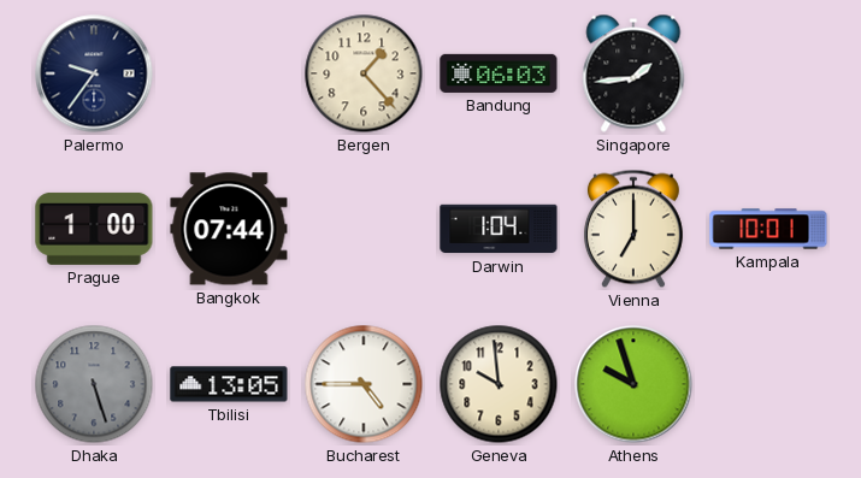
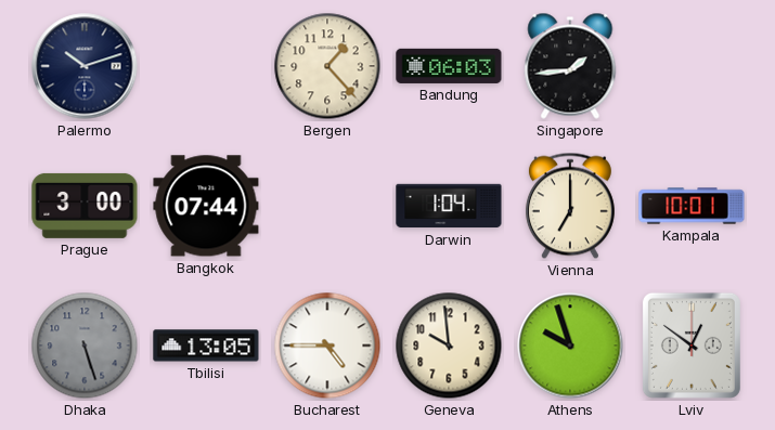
Palermo: 9:36 -> 10:12
Prague: 1:00 -> 3:00
Lviv: none -> 12:51
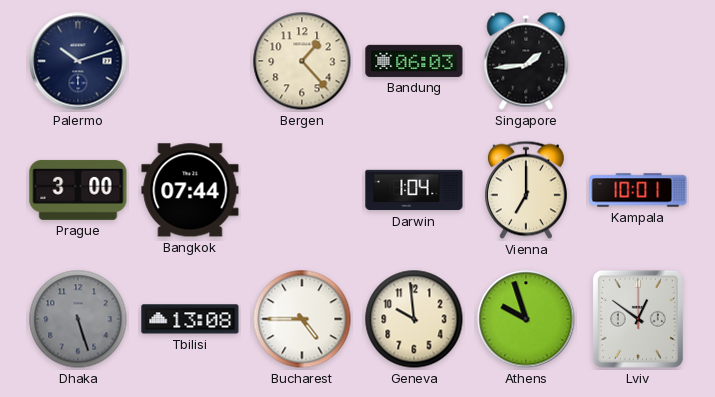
Tbilisi: 13:05 -> 13:08
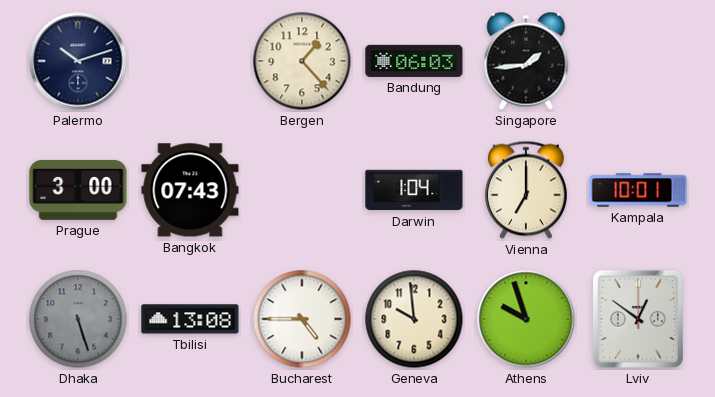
Bangkok: 07:44 -> 07:43
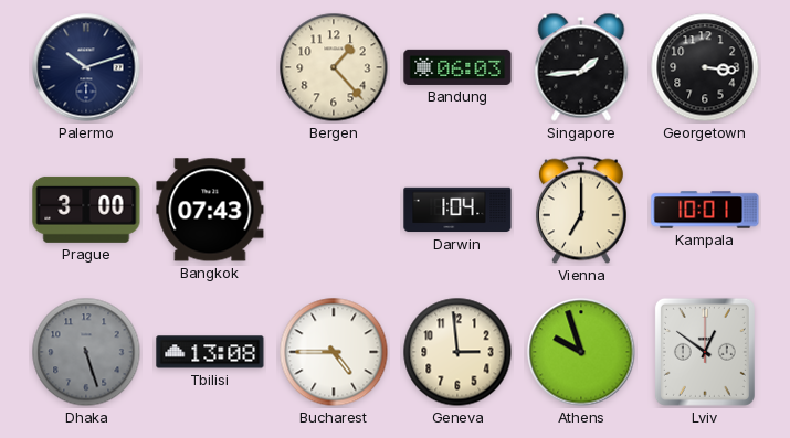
Georgetown: none -> 3:16
Geneva: 9:59 -> 2:59
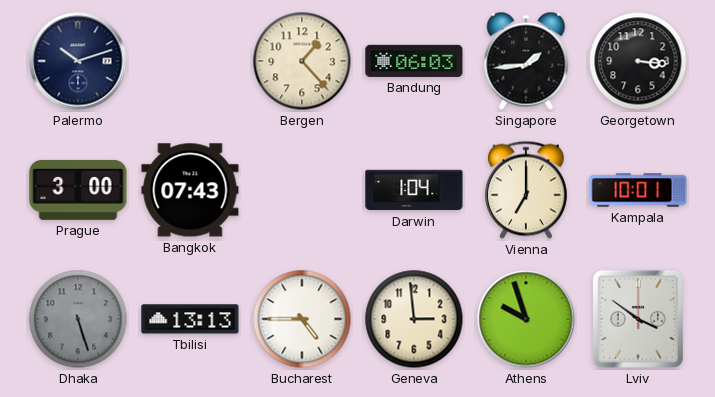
Tbilisi: 13:08 -> 13:13
Lviv: 12:51 -> 3:51
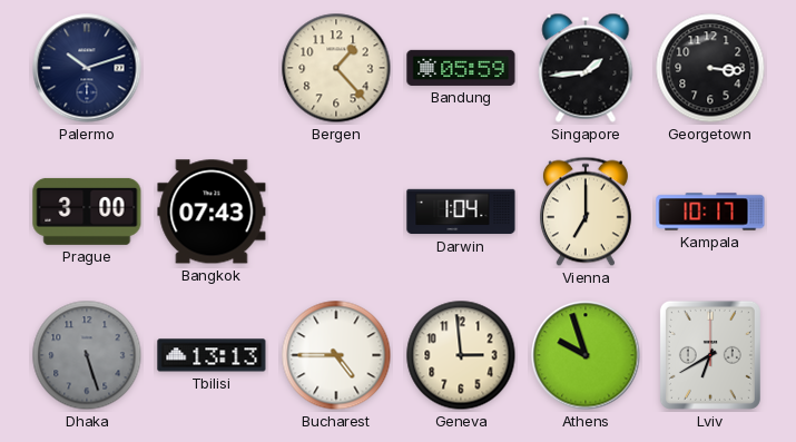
Bandung: 06:03 -> 05:59
Kampala: 10:01 -> 10:17
Lviv: 3:51 -> 6:40
